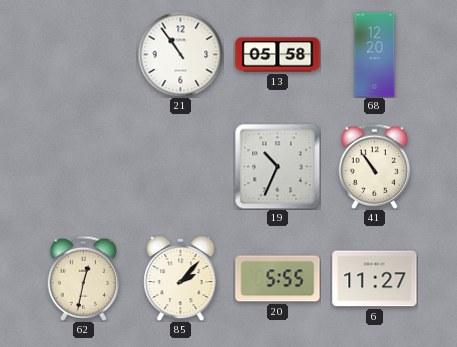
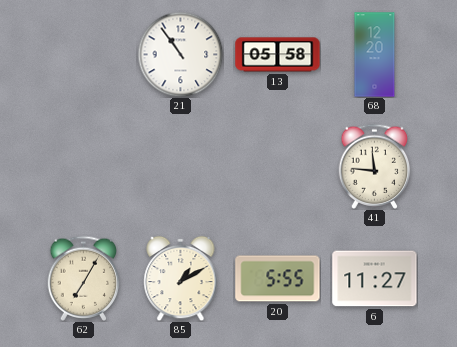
19: 10:34 -> none
41: 10:54 -> 11:46
62: 12:32 -> 7:05
85: 2:07 -> 1:10
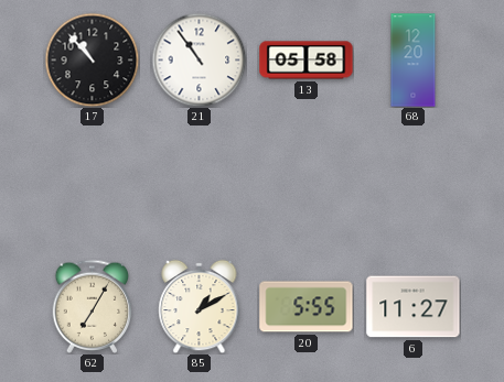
17: none -> 10:53
41: 11:46 -> none
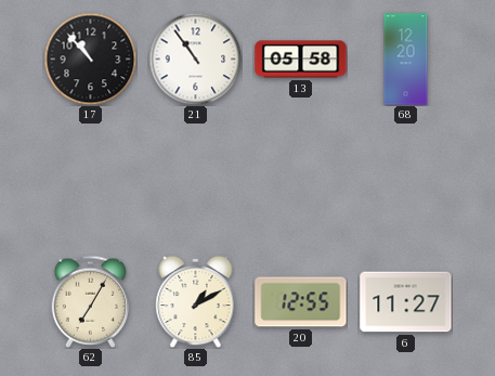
20: 5:55 -> 12:55
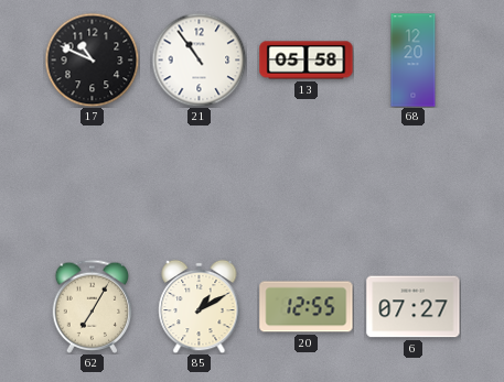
17: 10:53 -> 10:49
6: 11:27 -> 07:27
